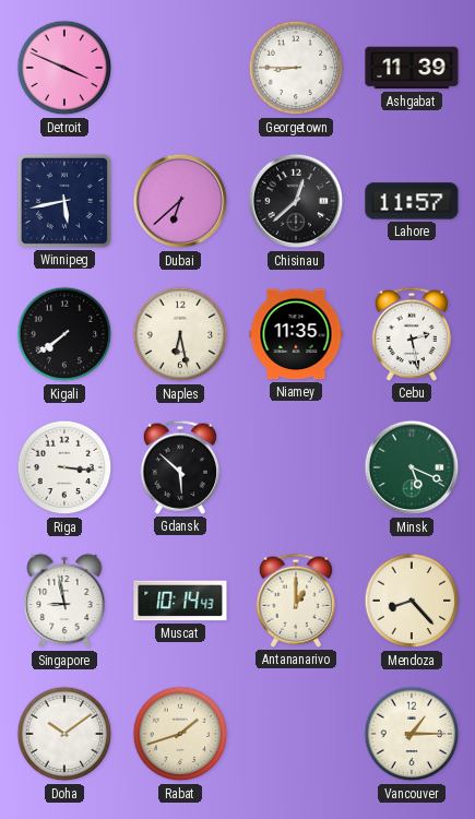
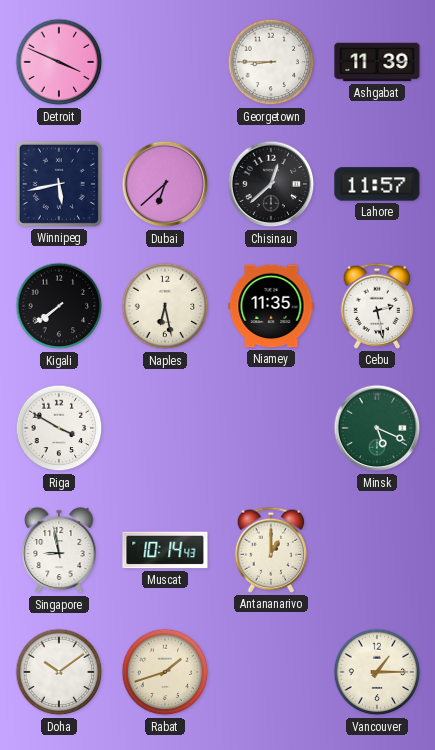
Riga: 3:16 -> 3:50
Gdansk: 5:52 -> none
Mendoza: 8:23 -> none
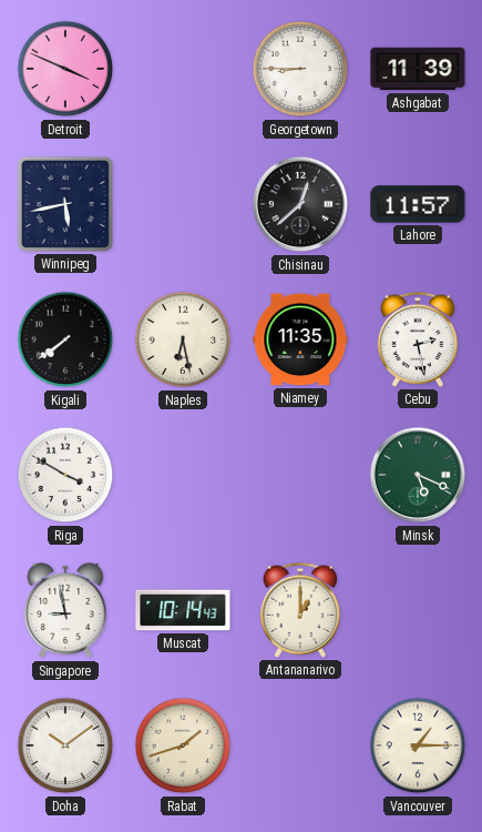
Dubai: 6:38 -> none
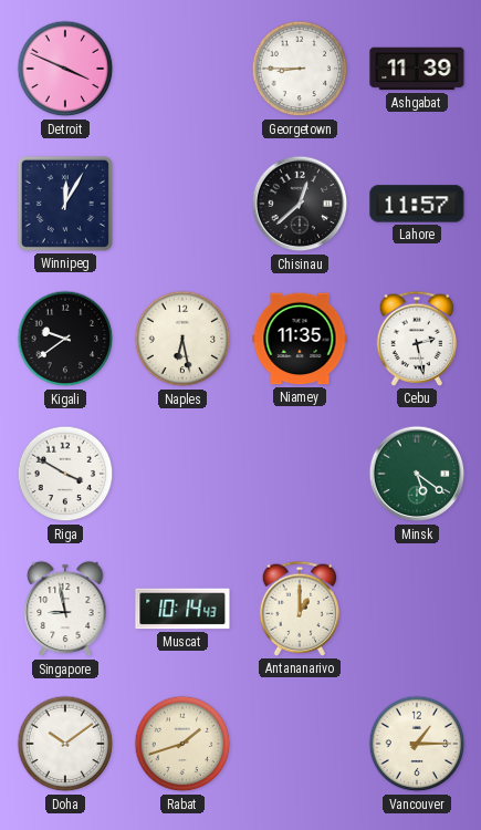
Winnipeg: 5:43 -> 12:05
Kigali: 7:39 -> 9:39
Minsk: 5:19 -> 5:21
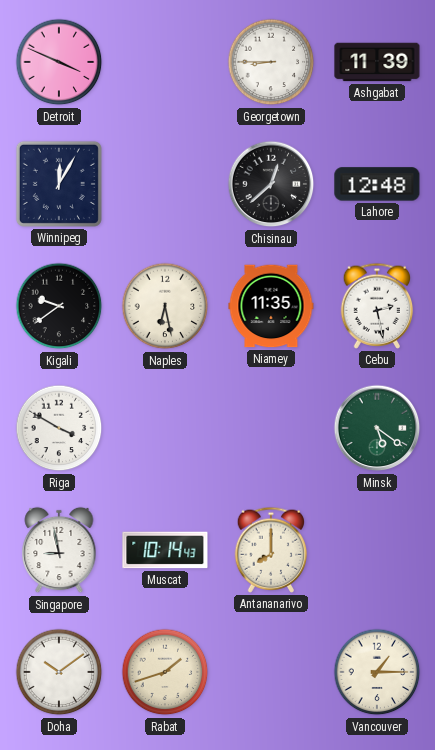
Lahore: 11:57 -> 12:48
Antananarivo: 1:00 -> 8:00
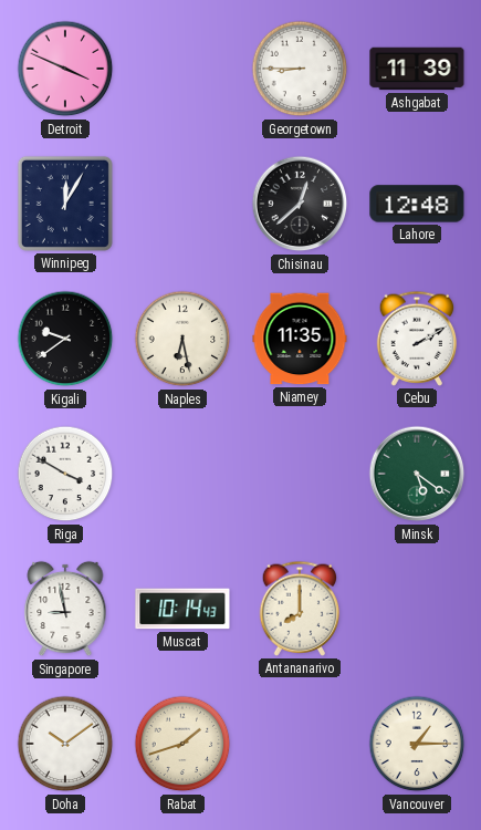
Cebu: 2:28 -> 2:10
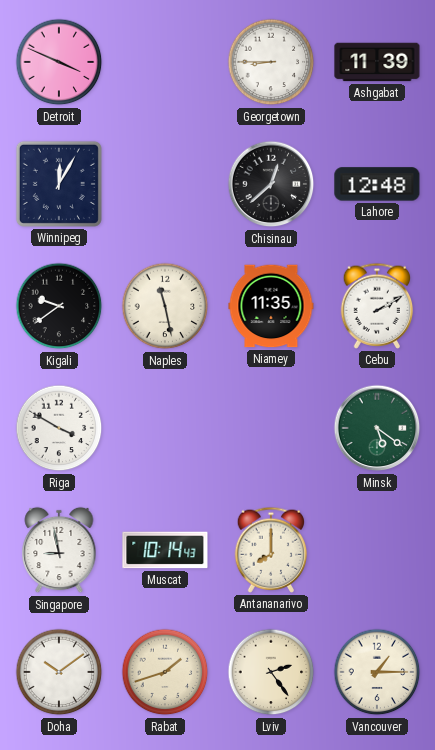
Naples: 6:28 -> 11:28
Lviv: none -> 2:24
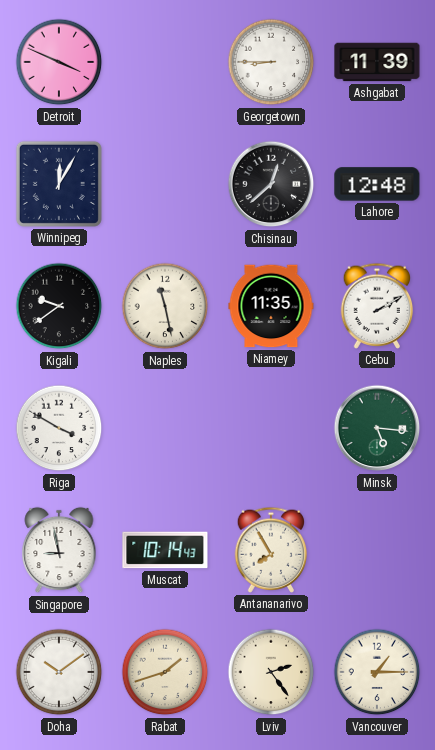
Minsk: 5:21 -> 5:16
Antananarivo: 8:00 -> 7:55
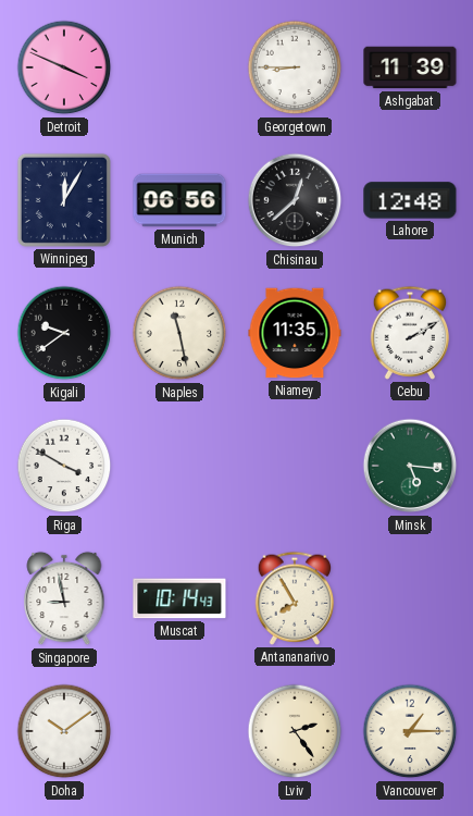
Munich: none -> 06:56
Rabat: 1:42 -> none
